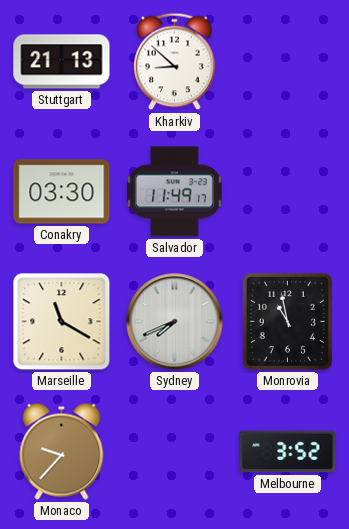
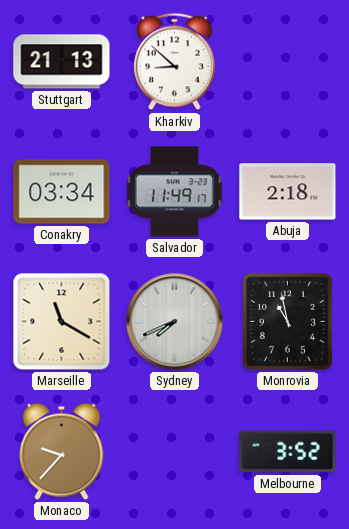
Conakry: 03:30 -> 03:34
Abuja: none -> 2:18
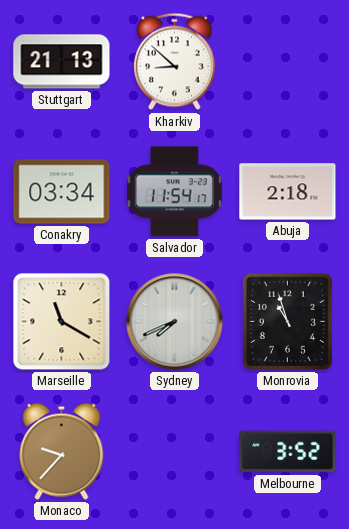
Salvador: 11:49 -> 11:54
Monrovia: 10:58 -> 10:57
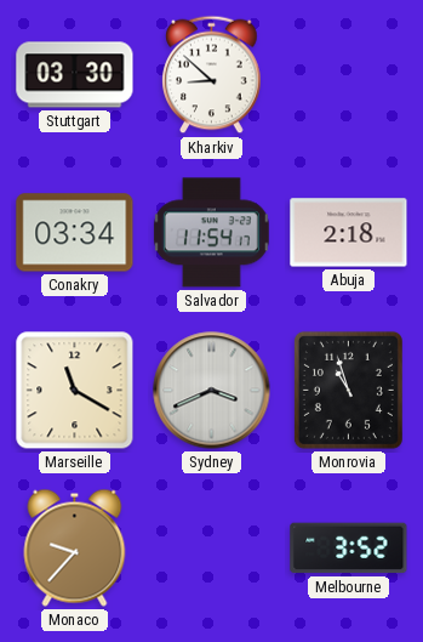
Stuttgart: 21:13 -> 03:30
Sydney: 7:41 -> 3:41
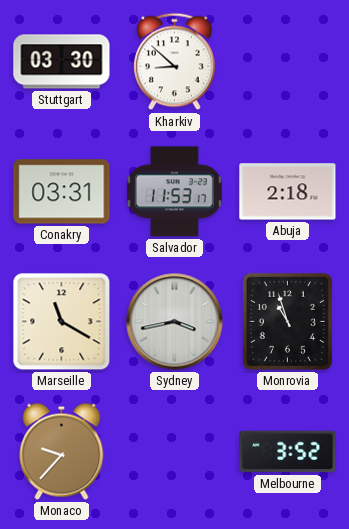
Conakry: 03:34 -> 03:31
Salvador: 11:54 -> 11:53
Sydney: 3:41 -> 3:43
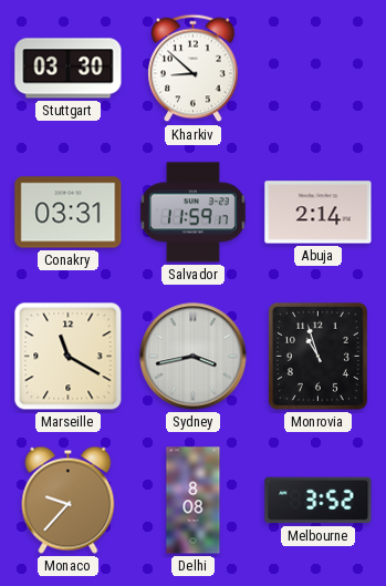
Salvador: 11:53 -> 11:59
Abuja: 2:18 -> 2:14
Delhi: none -> 8:08
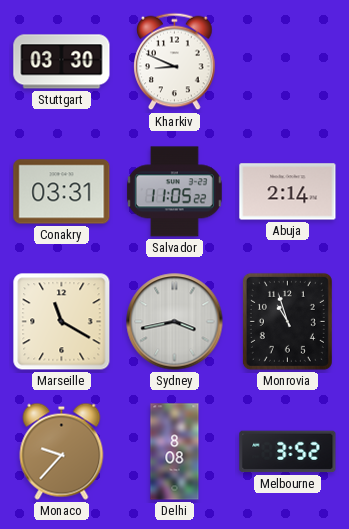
Kharkiv: 8:52 -> 8:49
Salvador: 11:59 -> 11:05
